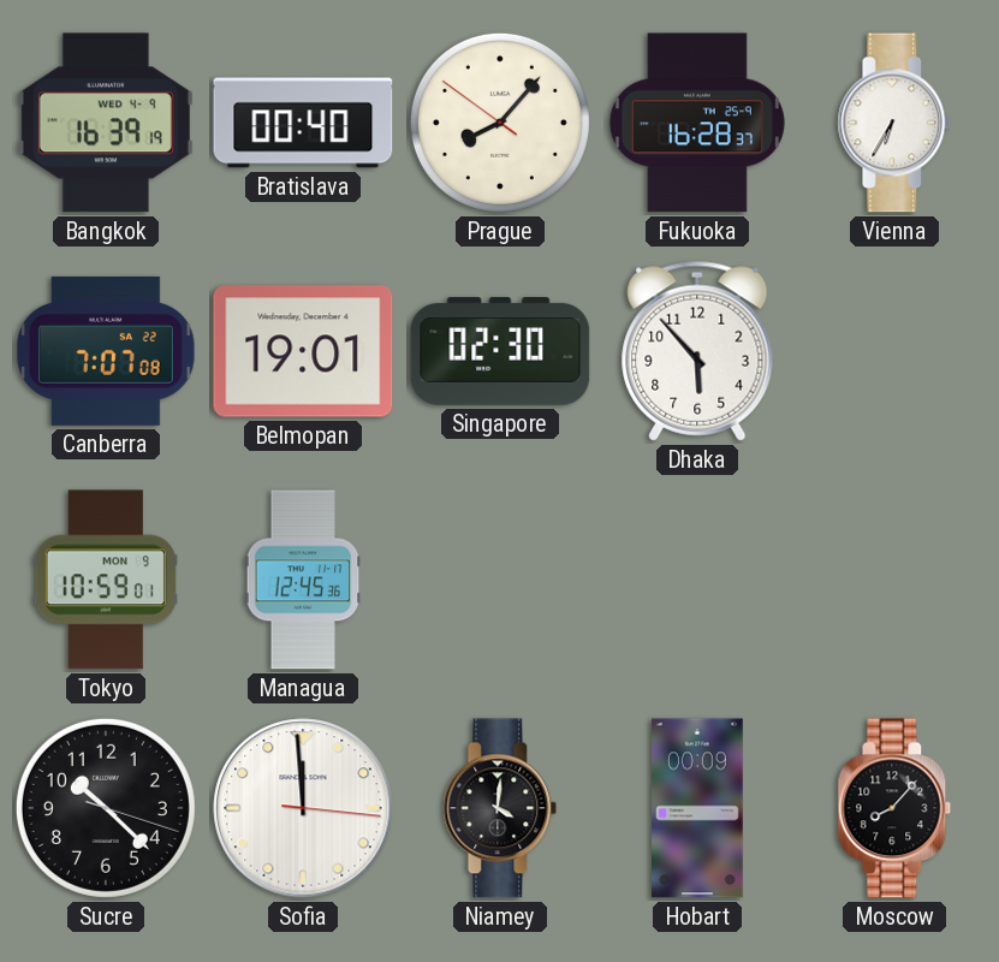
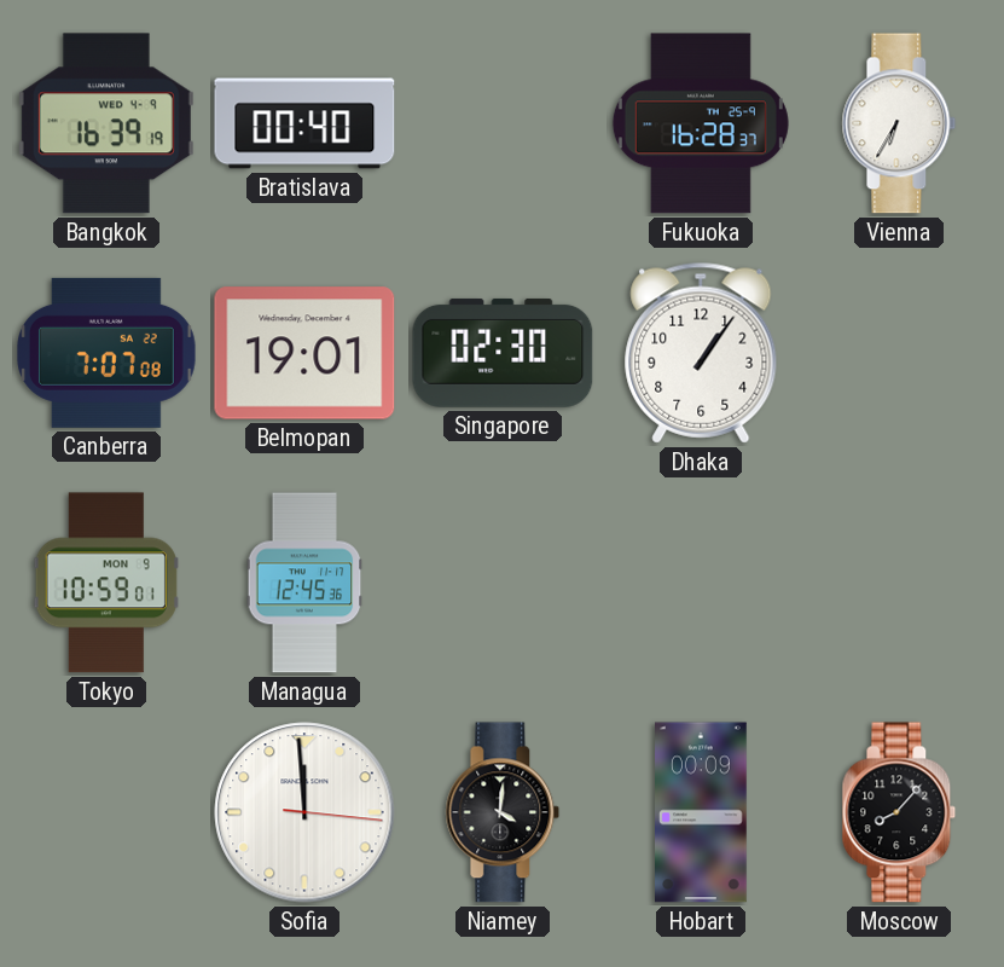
Prague: 8:06 -> none
Dhaka: 5:53 -> 1:06
Sucre: 10:22 -> none
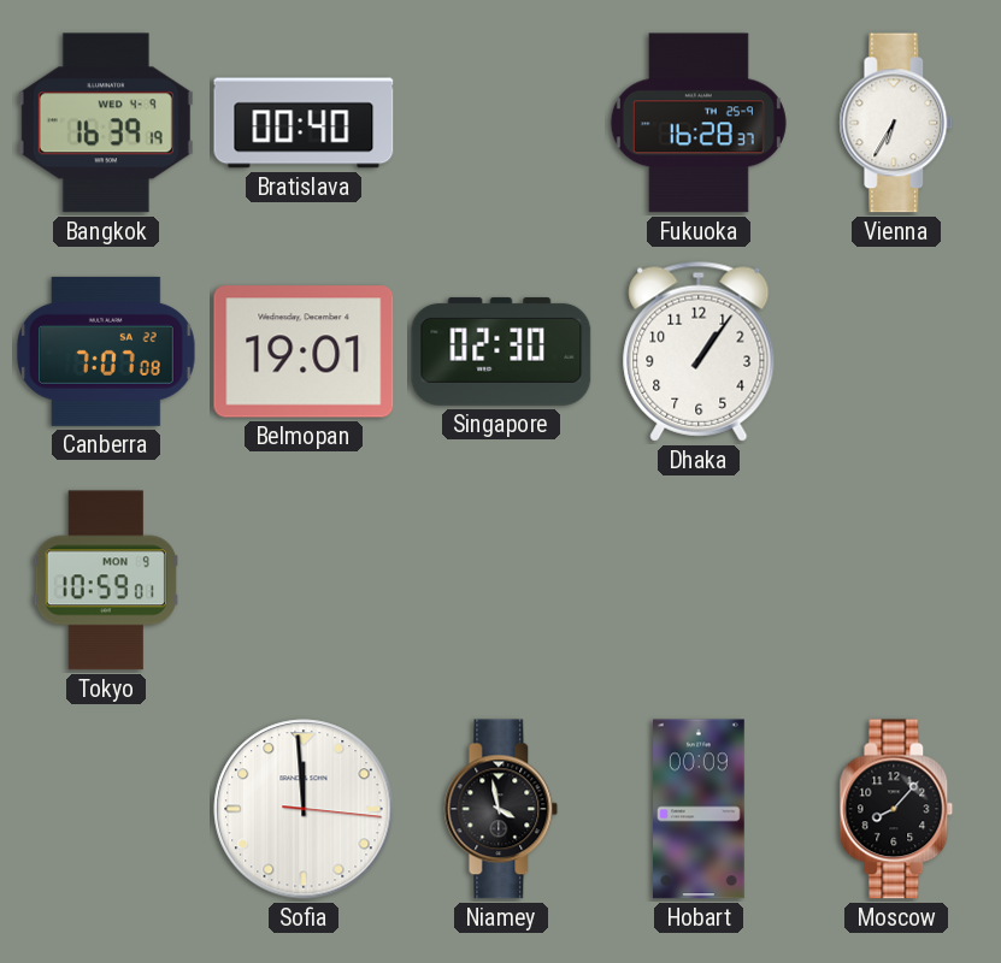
Managua: 12:45 -> none
Niamey: 4:01 -> 3:58
